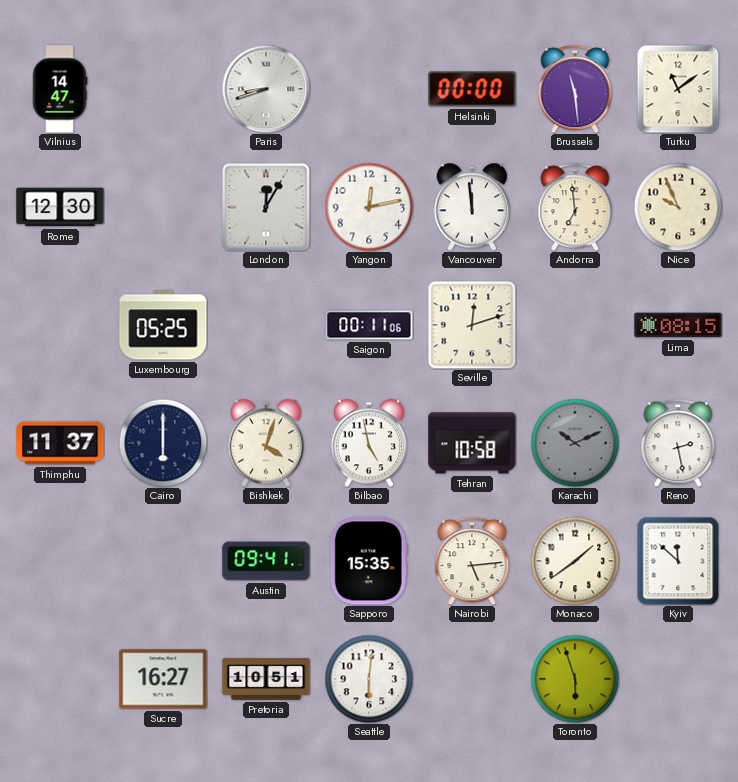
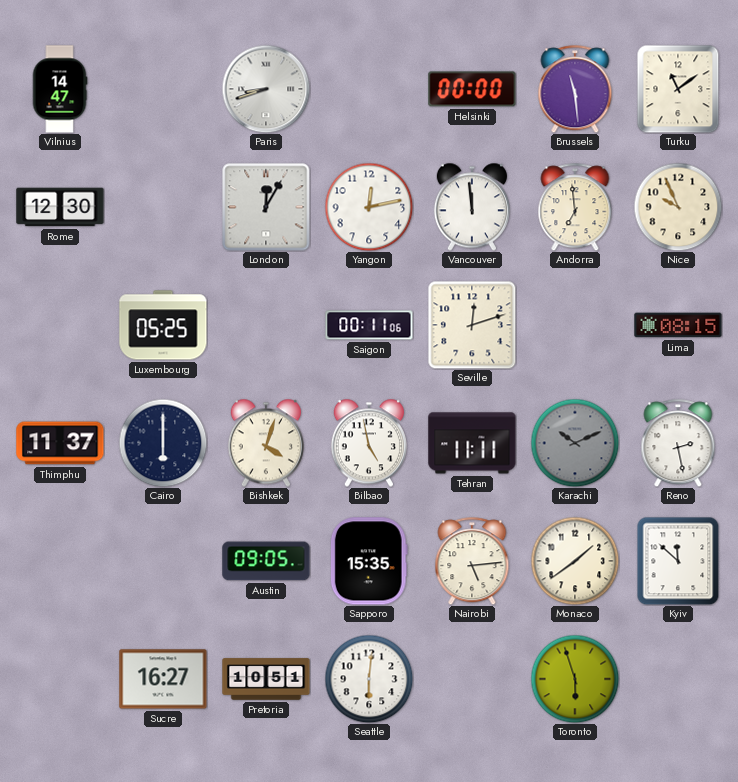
Tehran: 10:58 -> 11:11
Austin: 09:41 -> 09:05
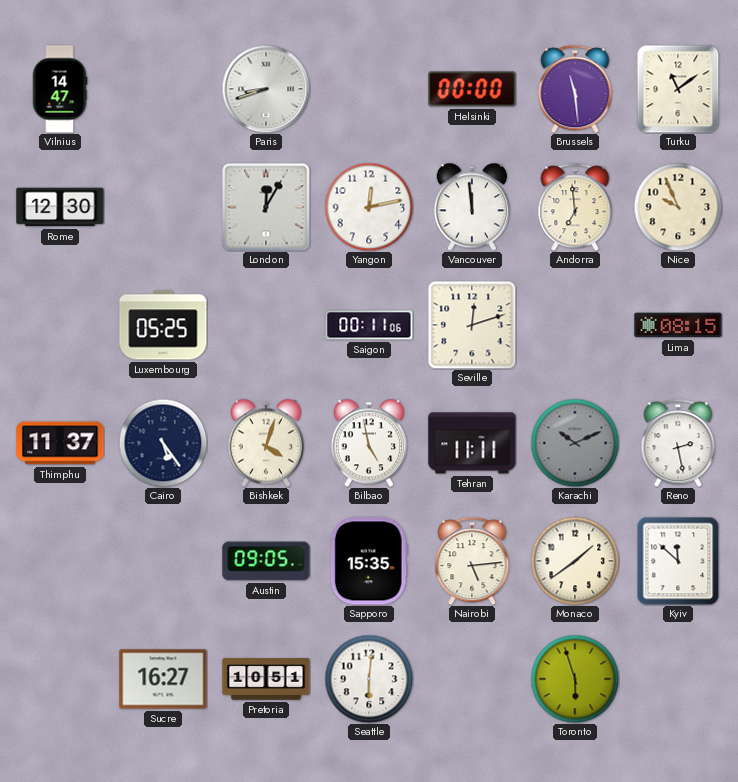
Cairo: 6:00 -> 5:24
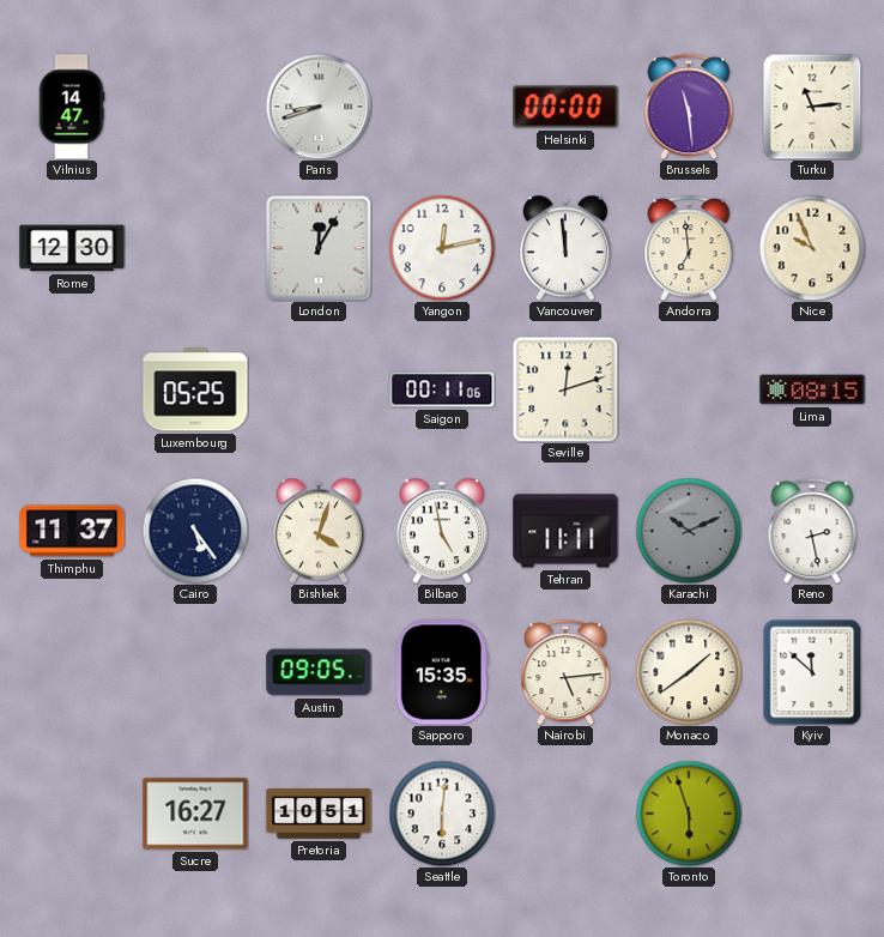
Turku: 11:09 -> 11:14
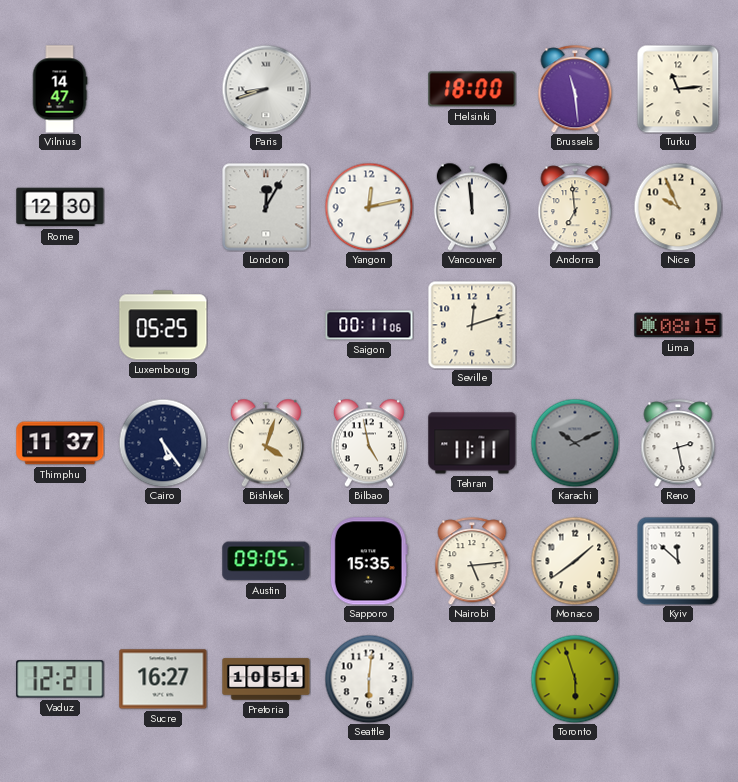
Helsinki: 00:00 -> 18:00
Vaduz: none -> 12:21
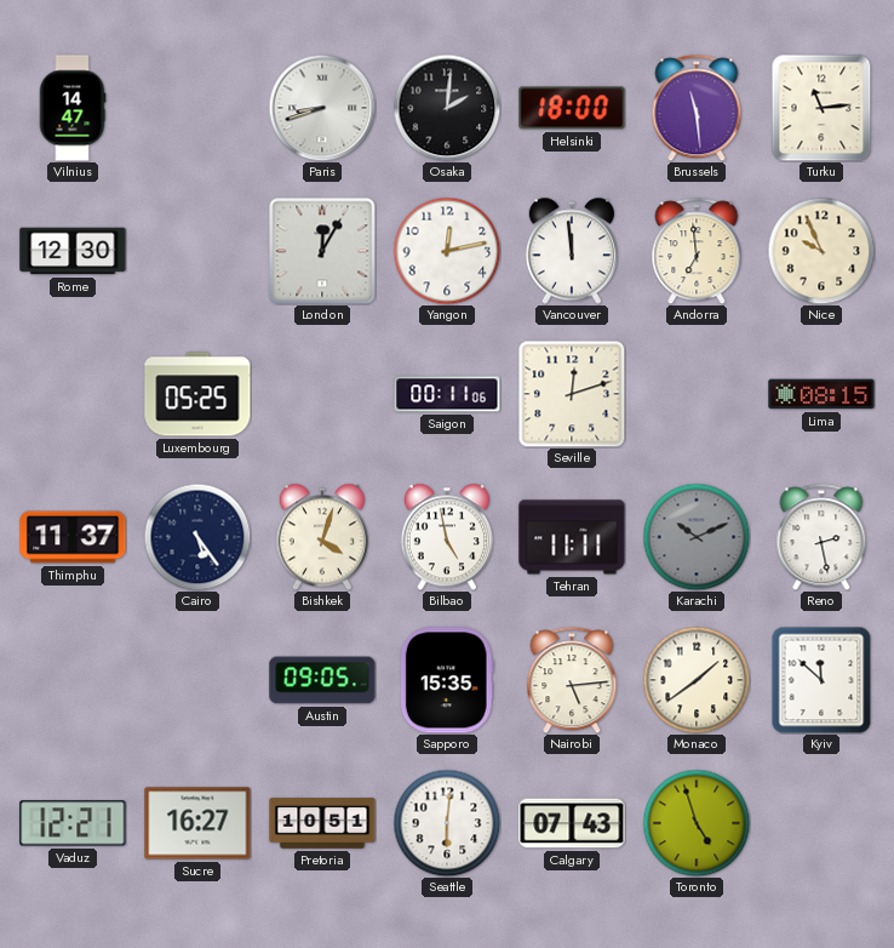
Osaka: none -> 2:01
Calgary: none -> 07:43
Toronto: 5:57 -> 4:57
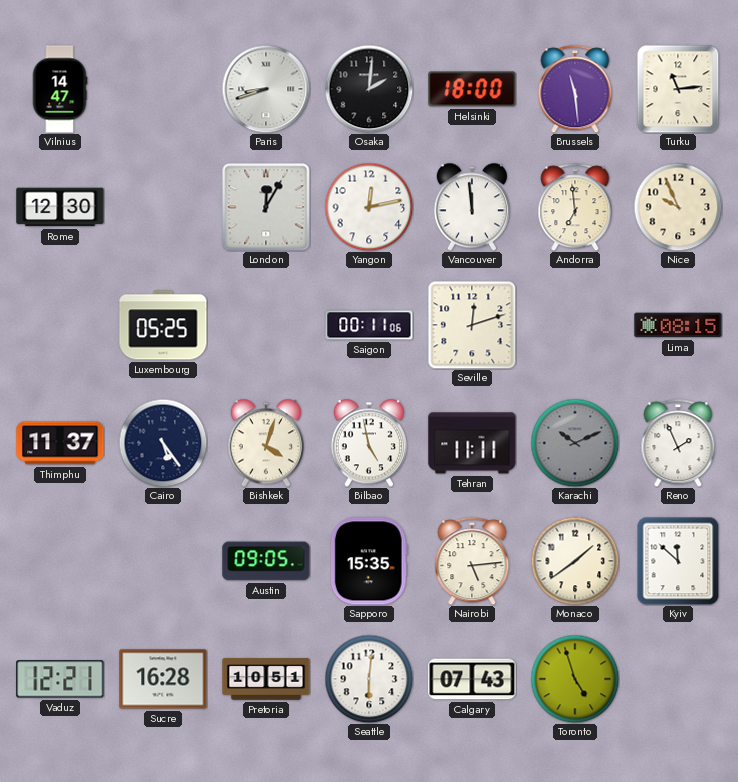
Reno: 2:28 -> 1:56
Sucre: 16:27 -> 16:28
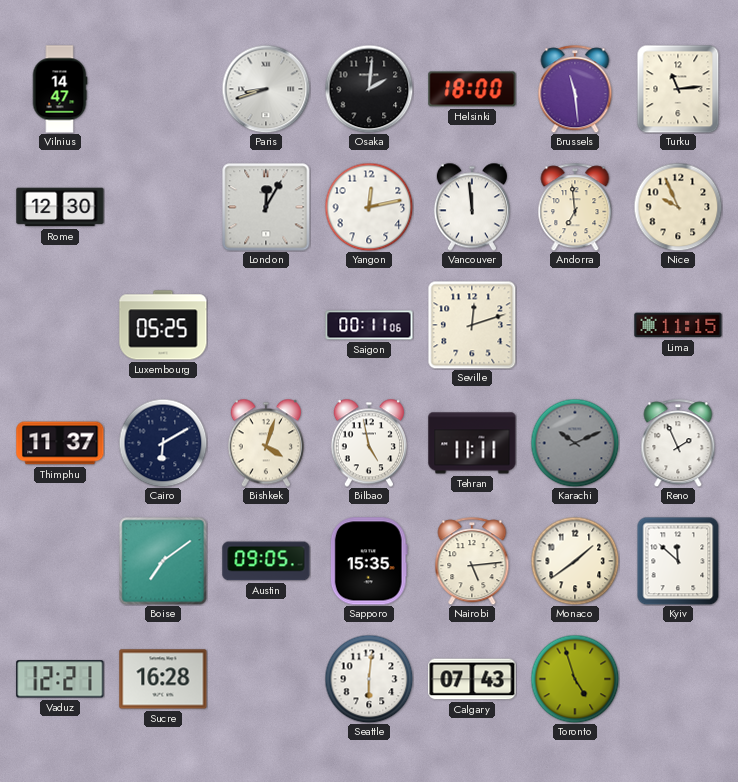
Lima: 08:15 -> 11:15
Cairo: 5:24 -> 6:10
Boise: none -> 7:09
Pretoria: 10:51 -> none
